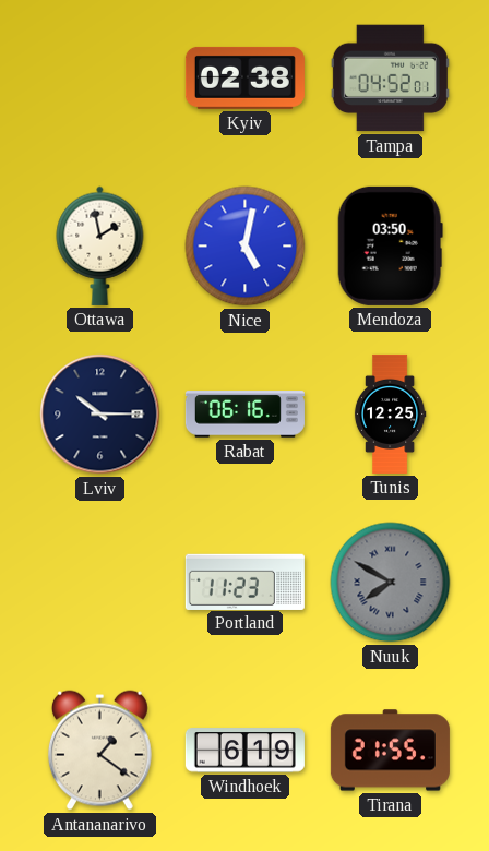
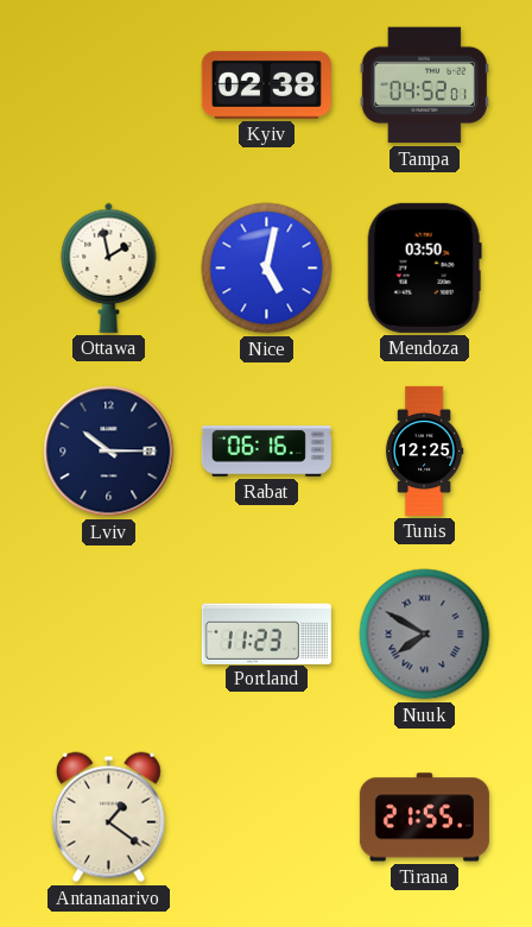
Windhoek: 6:19 -> none
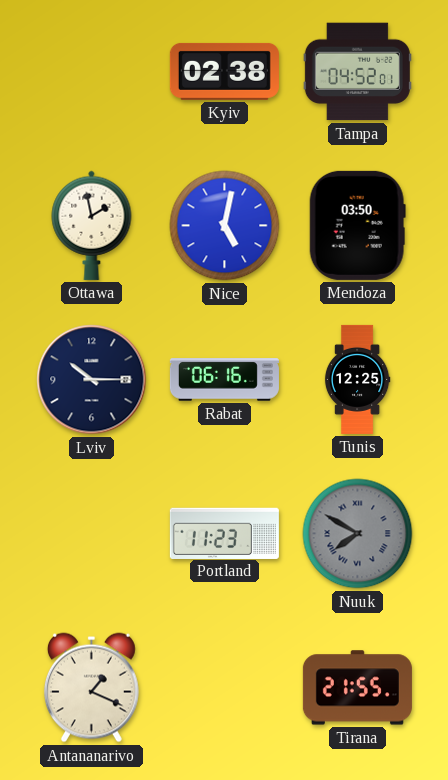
Antananarivo: 1:21 -> 1:19
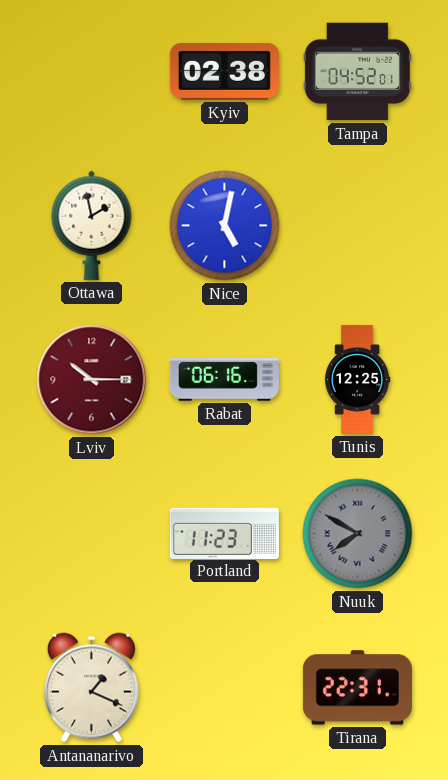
Mendoza: 03:50 -> none
Lviv dial: navy -> burgundy
Tirana: 21:55 -> 22:31
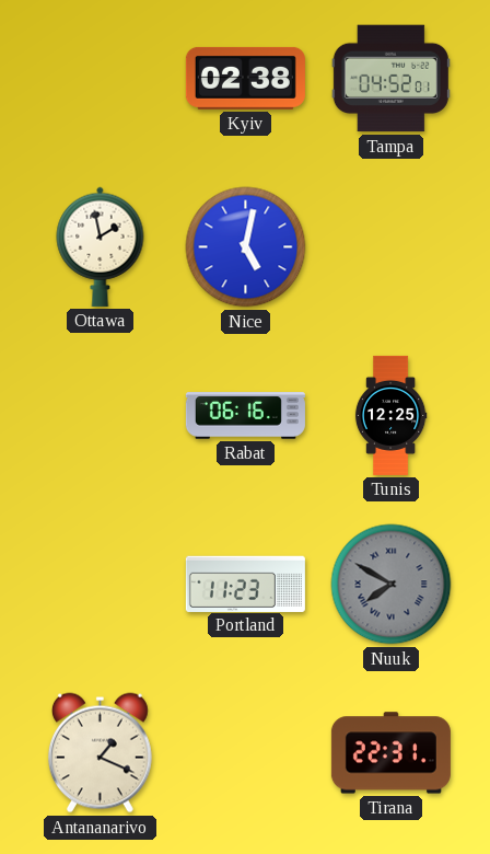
Lviv: 10:15 -> none
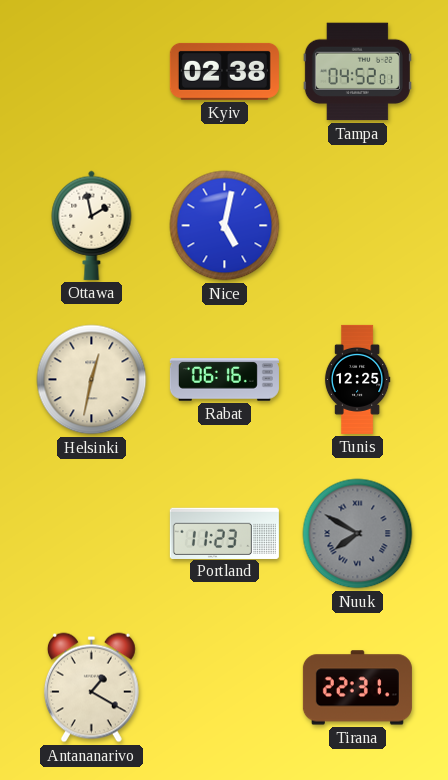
Helsinki: none -> 12:32
Antananarivo: 1:19 -> 1:20
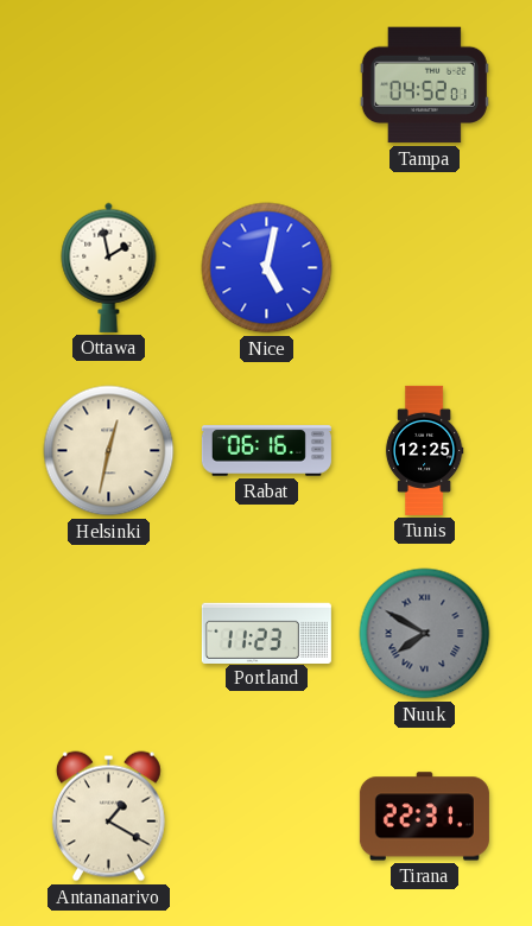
Kyiv: 02:38 -> none
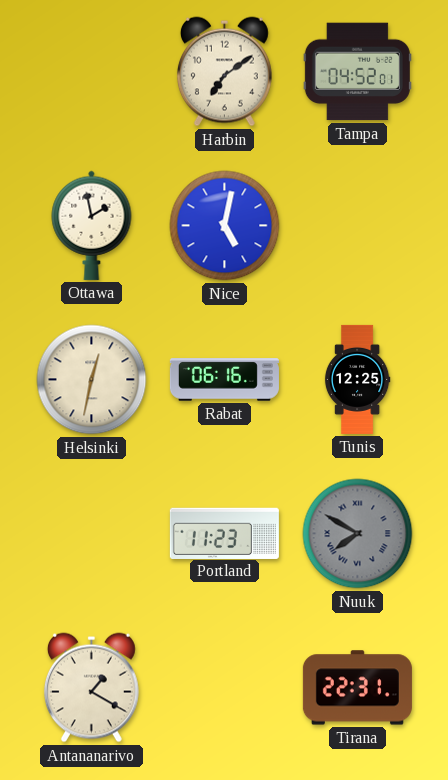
Harbin: none -> 7:09
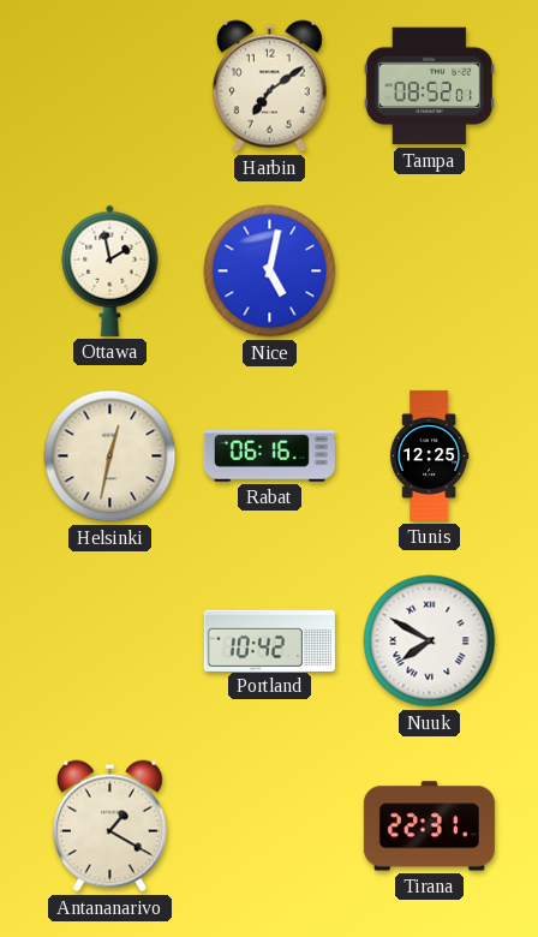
Tampa: 04:52 -> 08:52
Portland: 11:23 -> 10:42
Nuuk dial: grey -> white
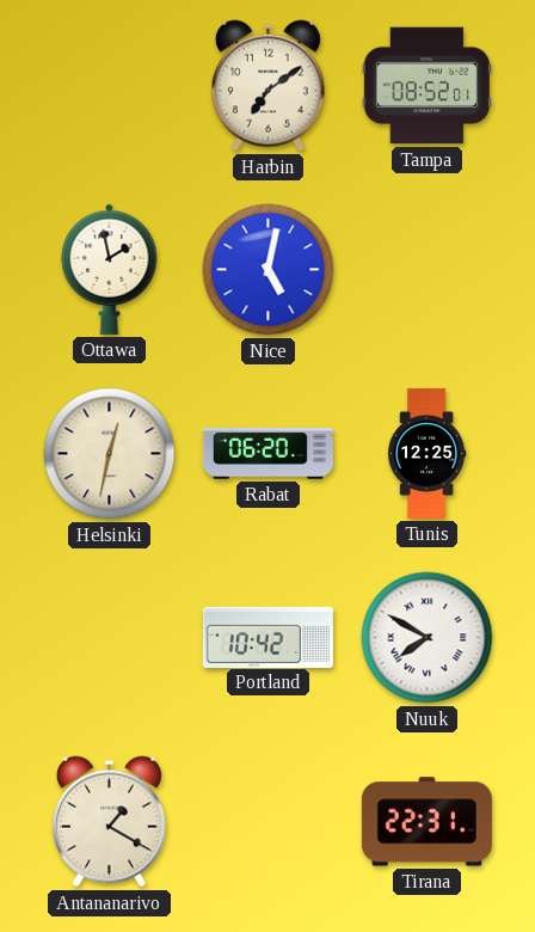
Rabat: 06:16 -> 06:20
